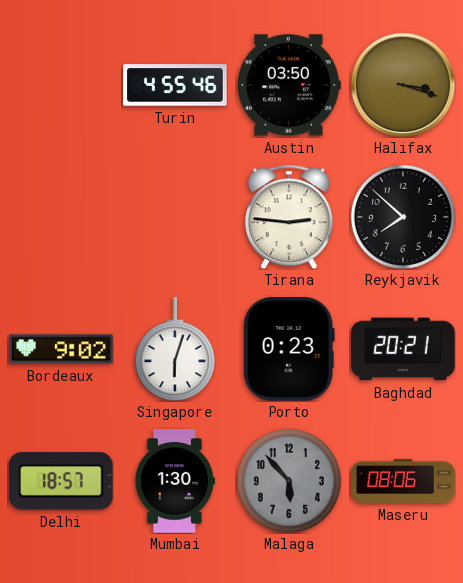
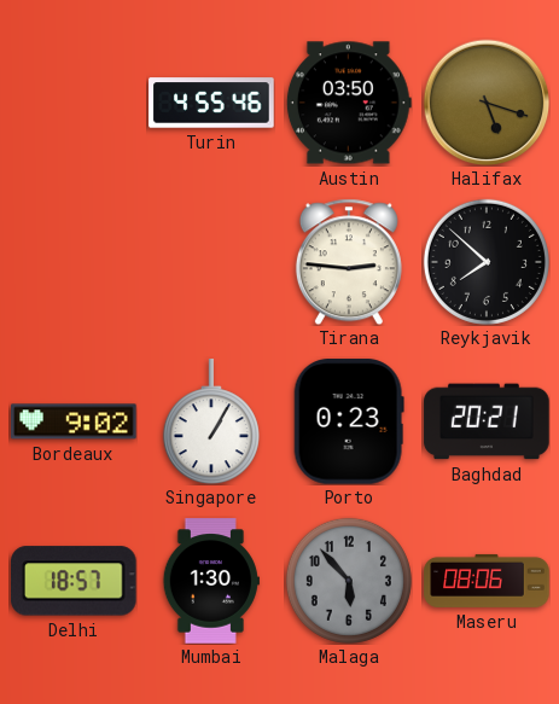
Halifax: 3:18 -> 5:18
Singapore: 6:03 -> 1:05
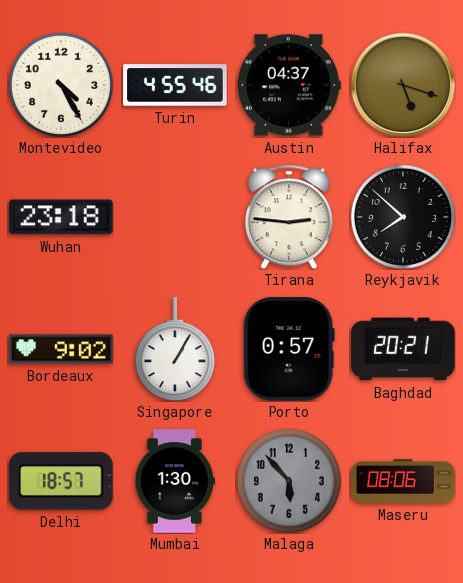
Montevideo: none -> 4:25
Austin: 03:50 -> 04:37
Wuhan: none -> 23:18
Porto: 0:23 -> 0:57
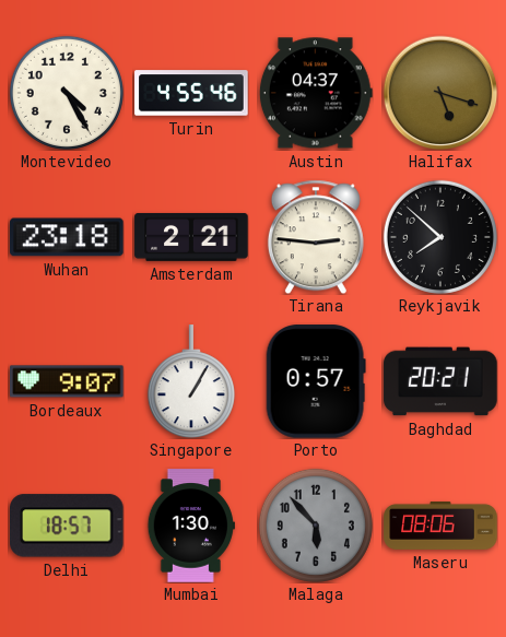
Amsterdam: none -> 2:21
Bordeaux: 9:02 -> 9:07
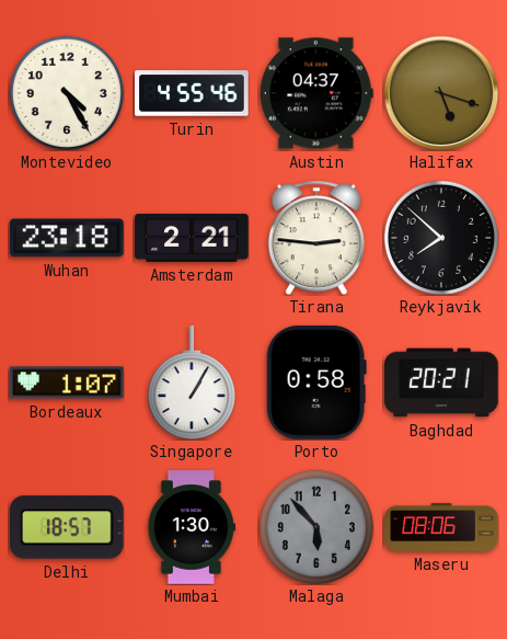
Bordeaux: 9:07 -> 1:07
Porto: 0:57 -> 0:58
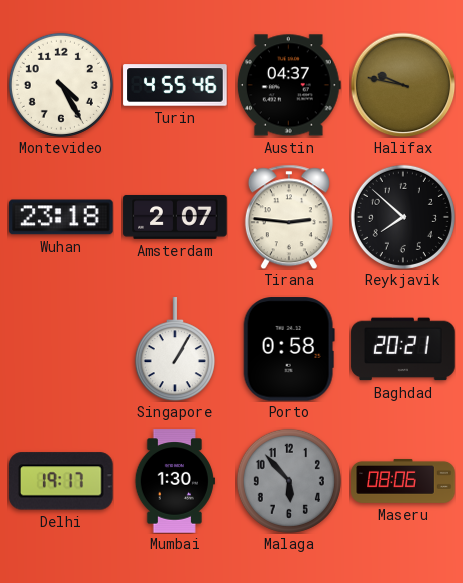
Halifax: 5:18 -> 9:47
Amsterdam: 2:21 -> 2:07
Bordeaux: 1:07 -> none
Delhi: 18:57 -> 19:17
